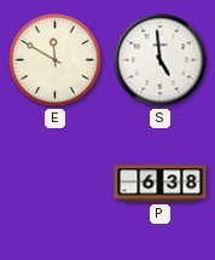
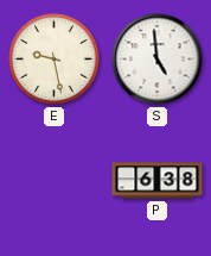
E: 11:50 -> 9:28
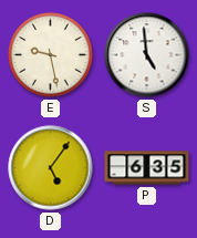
D: none -> 5:06
P: 6:38 -> 6:35
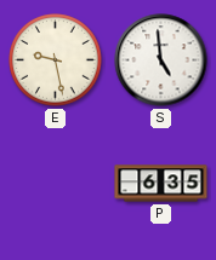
D: 5:06 -> none
